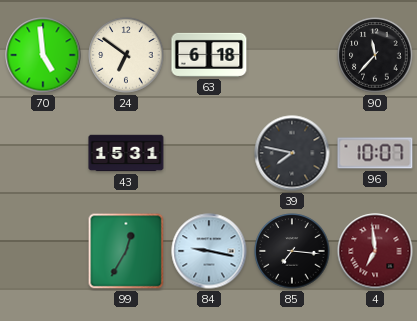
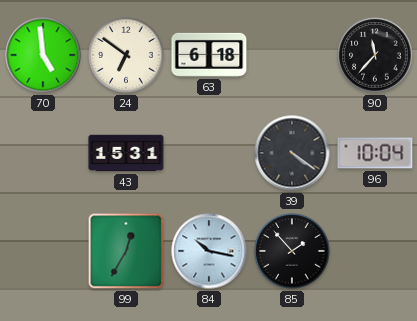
39: 7:47 -> 4:21
96: 10:07 -> 10:04
84: 9:17 -> 10:17
85: 7:16 -> 1:53
4: 6:59 -> none
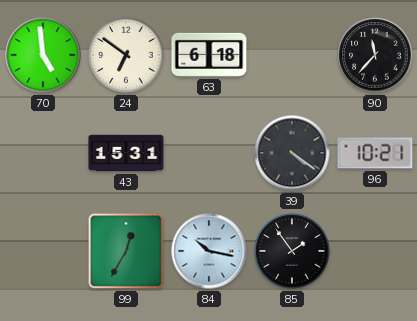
96: 10:04 -> 10:21
85: 1:53 -> 1:54
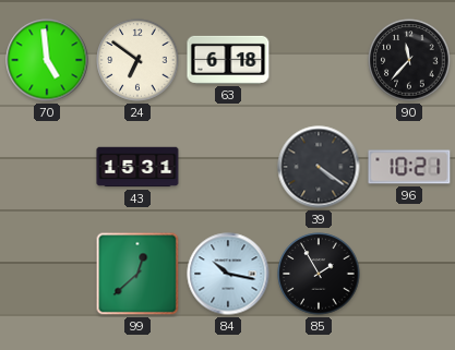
99: 12:35 -> 12:38
85: 1:54 -> 1:55
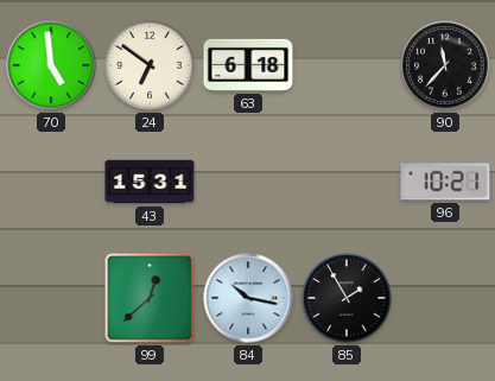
39: 4:21 -> none
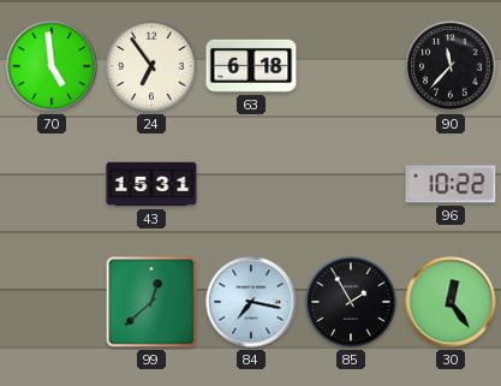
24: 6:51 -> 6:54
96: 10:21 -> 10:22
84: 10:17 -> 7:17
30: none -> 12:24
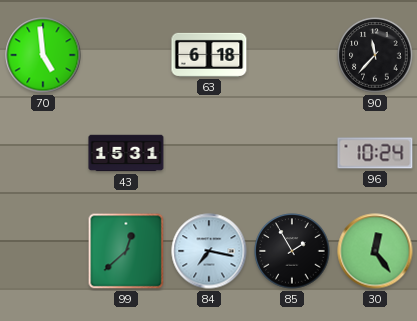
24: 6:54 -> none
96: 10:22 -> 10:24
